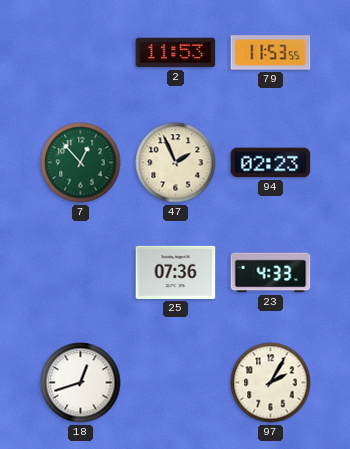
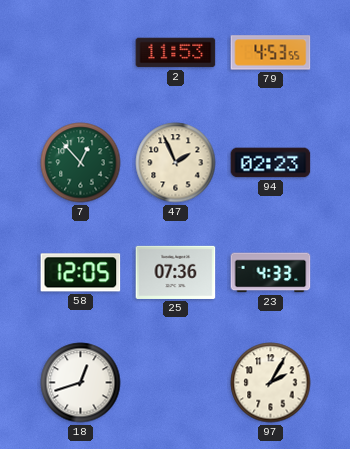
79: 11:53 -> 4:53
58: none -> 12:05
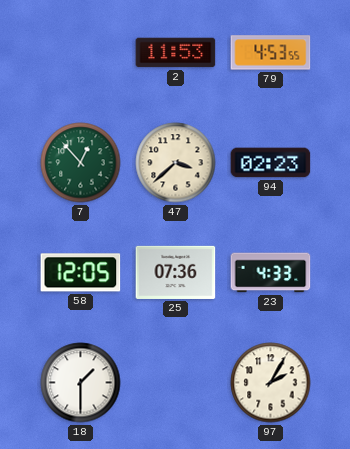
47: 1:56 -> 3:38
18: 12:42 -> 1:30
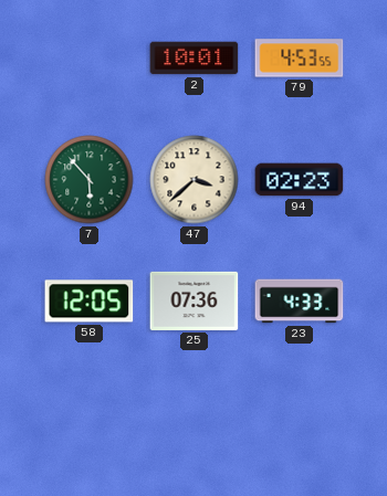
2: 11:53 -> 10:01
7: 12:53 -> 5:53
18: 1:30 -> none
97: 2:05 -> none
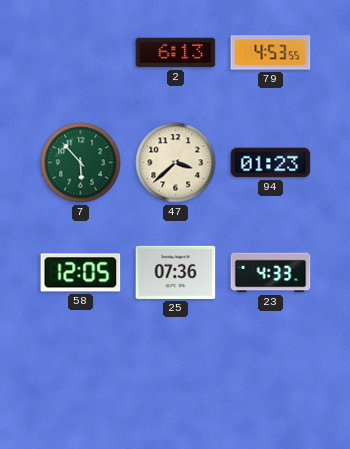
2: 10:01 -> 6:13
94: 02:23 -> 01:23
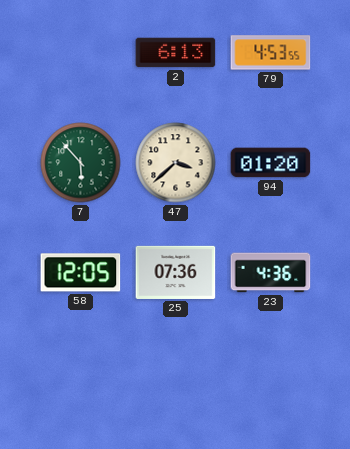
94: 01:23 -> 01:20
23: 4:33 -> 4:36
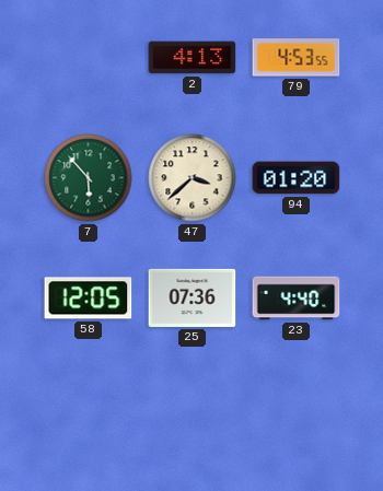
2: 6:13 -> 4:13
23: 4:36 -> 4:40
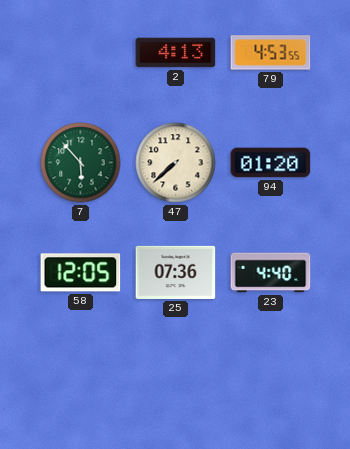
47: 3:38 -> 7:38
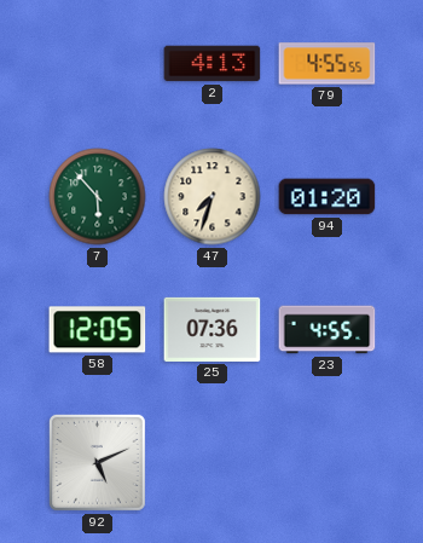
79: 4:53 -> 4:55
47: 7:38 -> 7:33
23: 4:40 -> 4:55
92: none -> 5:11
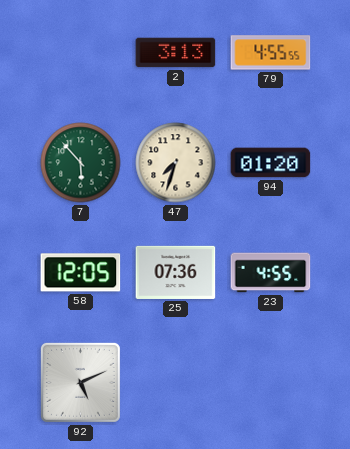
2: 4:13 -> 3:13
